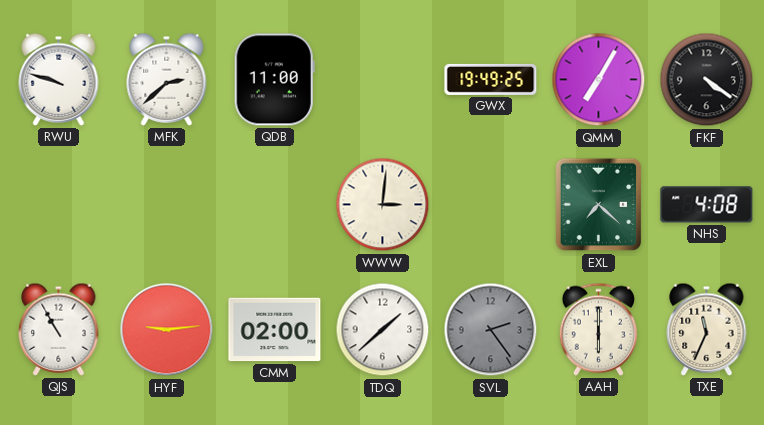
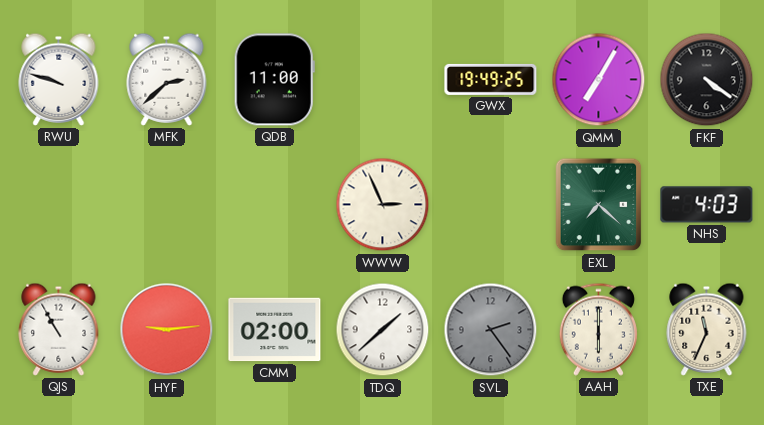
WWW: 3:01 -> 2:56
NHS: 4:08 -> 4:03
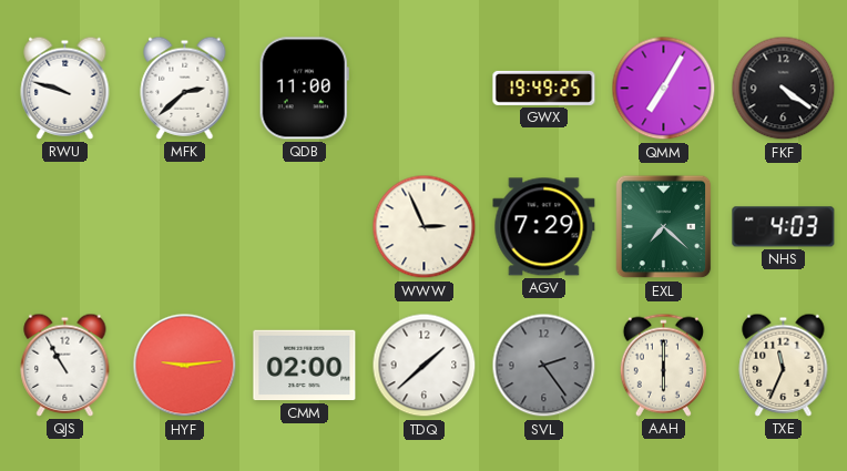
AGV: none -> 7:29
